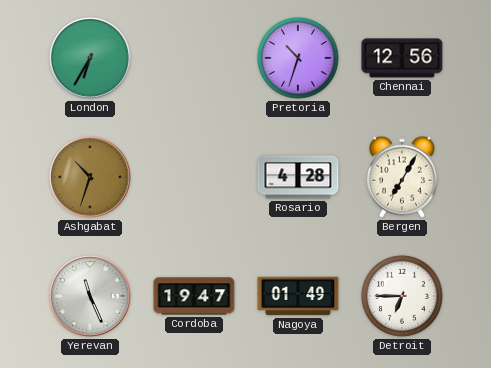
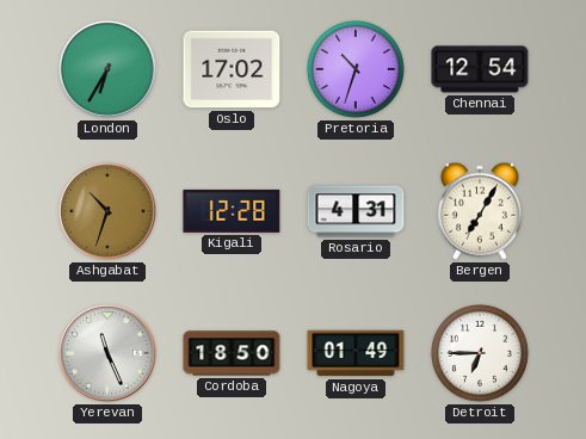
Oslo: none -> 17:02
Chennai: 12:56 -> 12:54
Kigali: none -> 12:28
Rosario: 4:28 -> 4:31
Cordoba: 19:47 -> 18:50
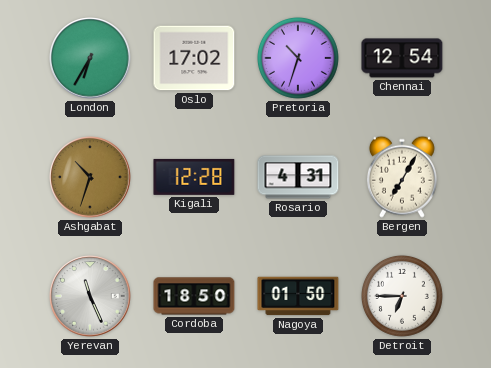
Nagoya: 01:49 -> 01:50
